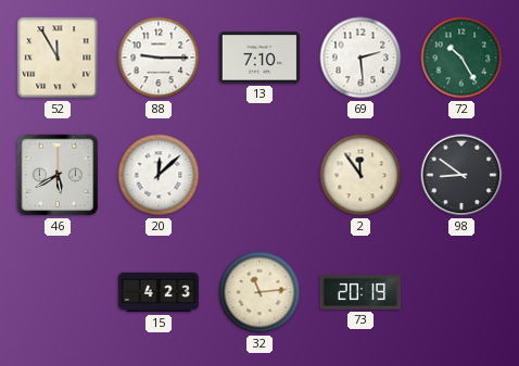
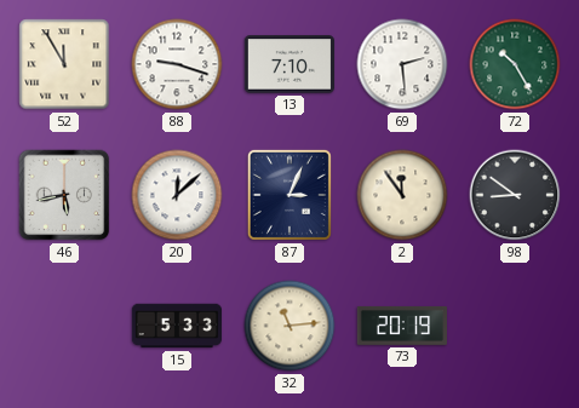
88: 9:15 -> 9:18
46: 5:40 -> 5:43
87: none -> 3:04
15: 4:23 -> 5:33
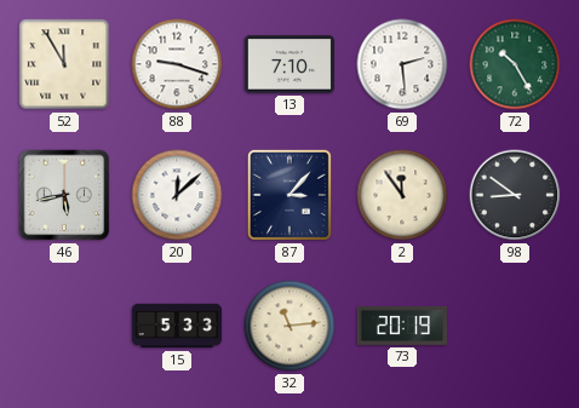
87: 3:04 -> 3:07
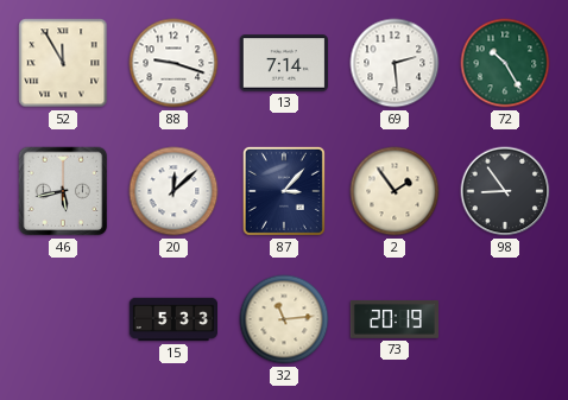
13: 7:10 -> 7:14
2: 11:54 -> 1:54
98: 8:51 -> 8:54
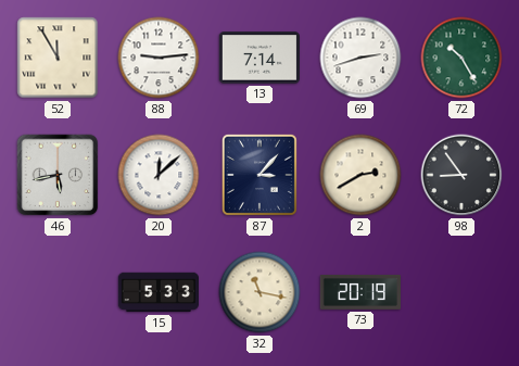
88: 9:18 -> 9:14
69: 2:29 -> 2:42
2: 1:54 -> 2:40
32: 11:14 -> 11:17
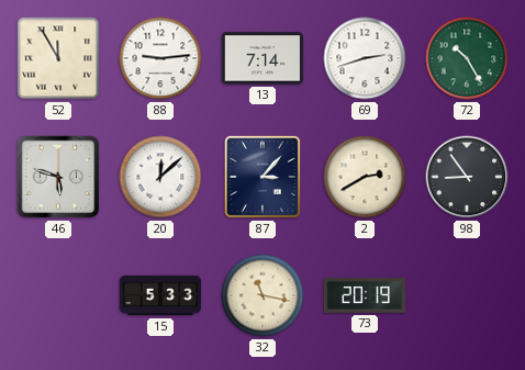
46: 5:43 -> 5:48
